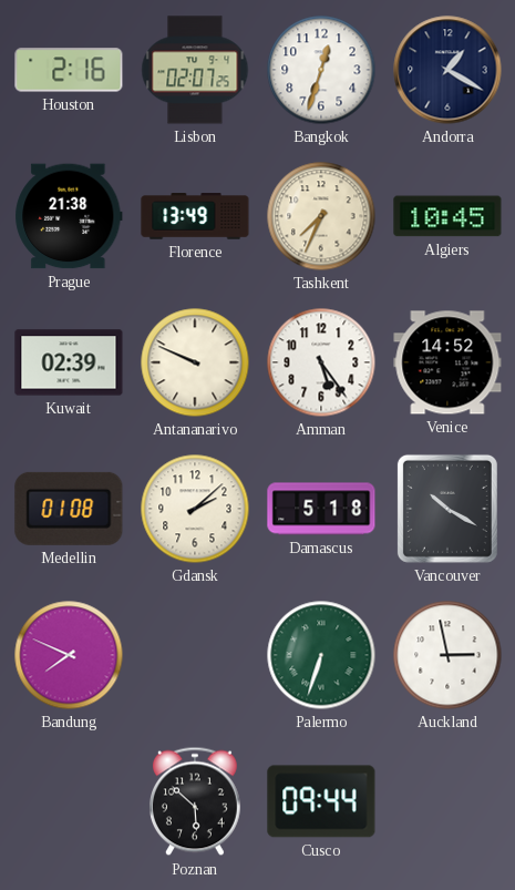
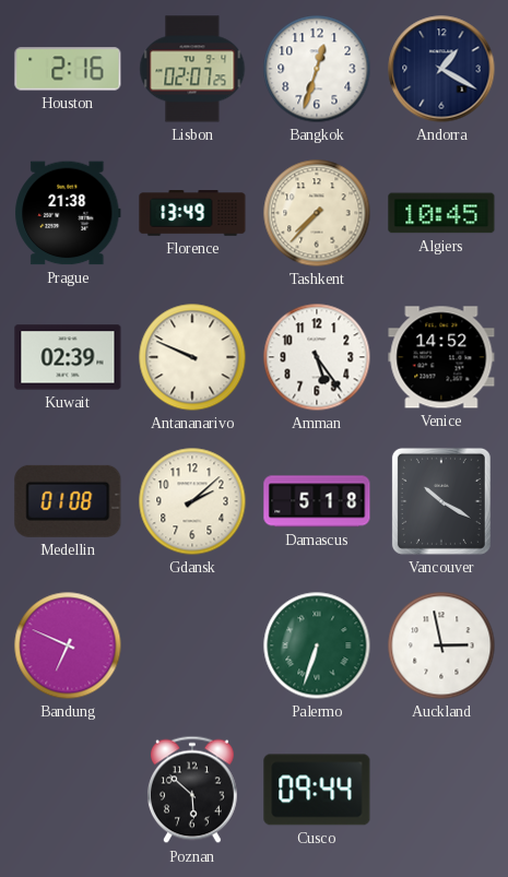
Tashkent: 7:34 -> 7:37
Bandung: 7:49 -> 6:49
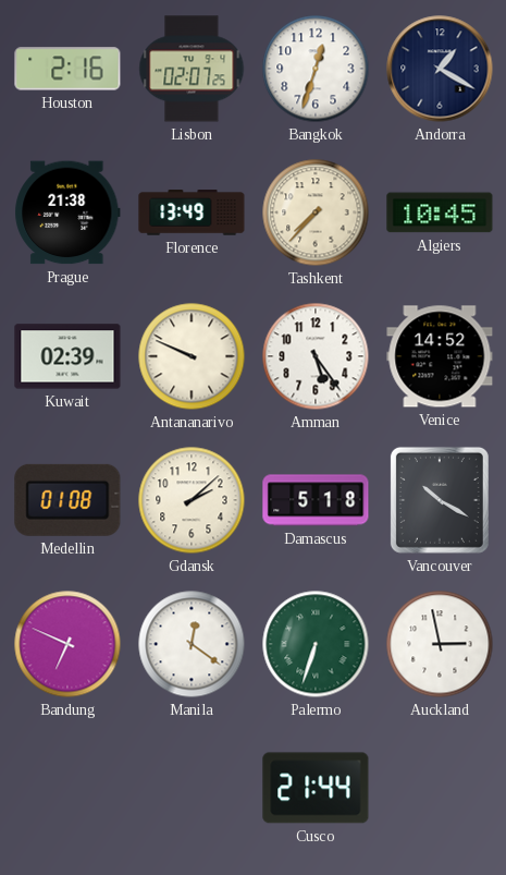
Manila: none -> 12:21
Poznan: 5:52 -> none
Cusco: 09:44 -> 21:44
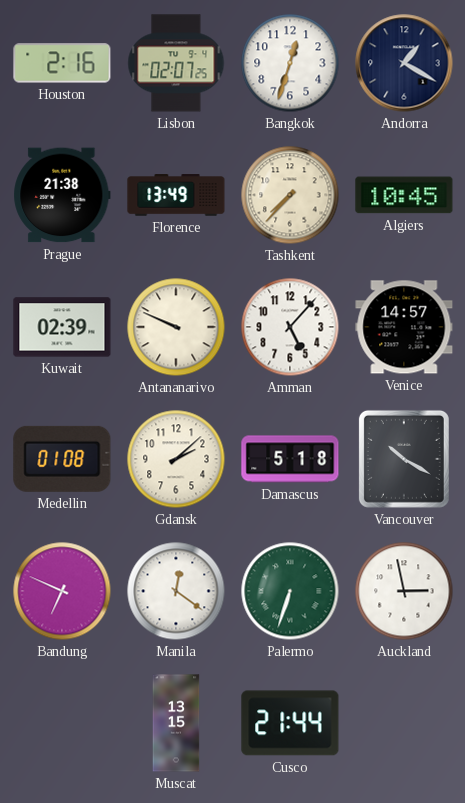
Amman: 5:24 -> 5:07
Venice: 14:52 -> 14:57
Muscat: none -> 13:15
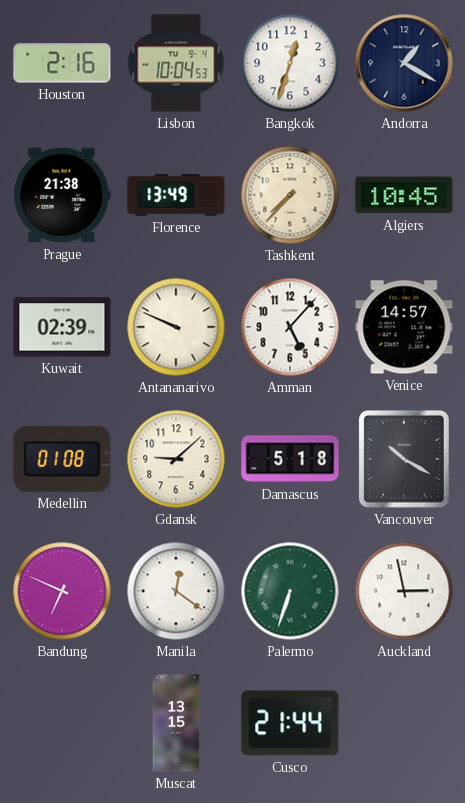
Lisbon: 02:07 -> 10:04
Gdansk: 2:08 -> 9:08
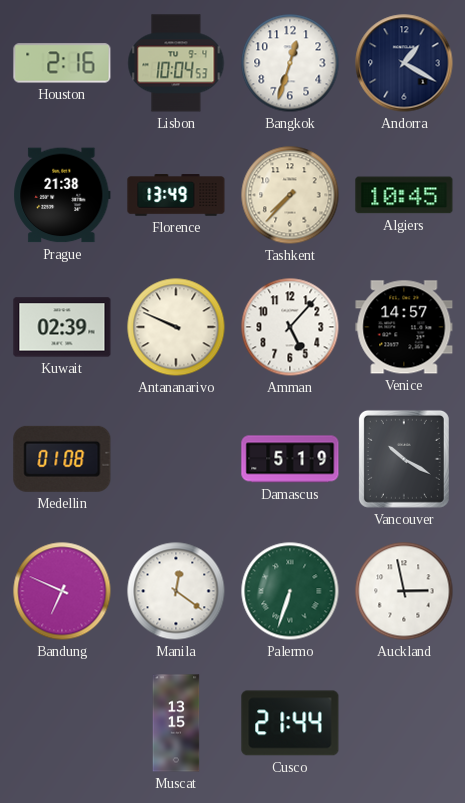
Gdansk: 9:08 -> none
Damascus: 5:18 -> 5:19
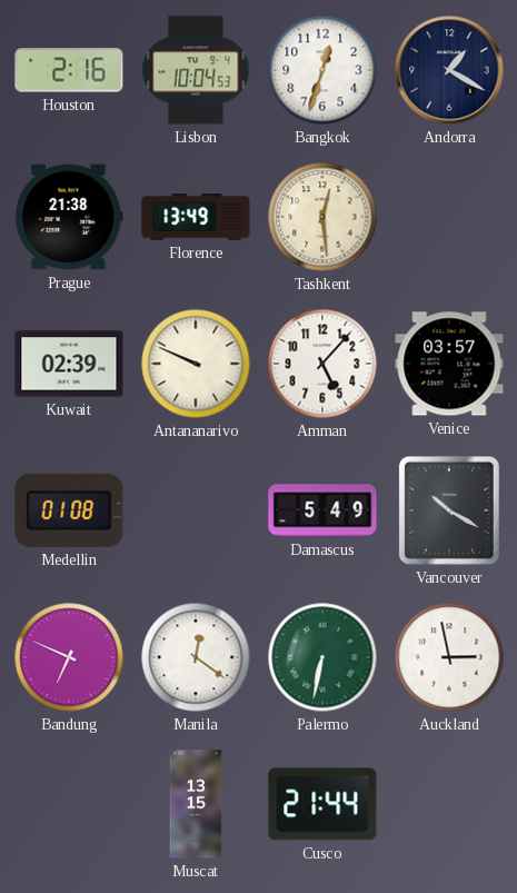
Tashkent: 7:37 -> 12:29
Algiers: 10:45 -> none
Venice: 14:57 -> 03:57
Damascus: 5:19 -> 5:49
Palermo: 6:33 -> 6:32
